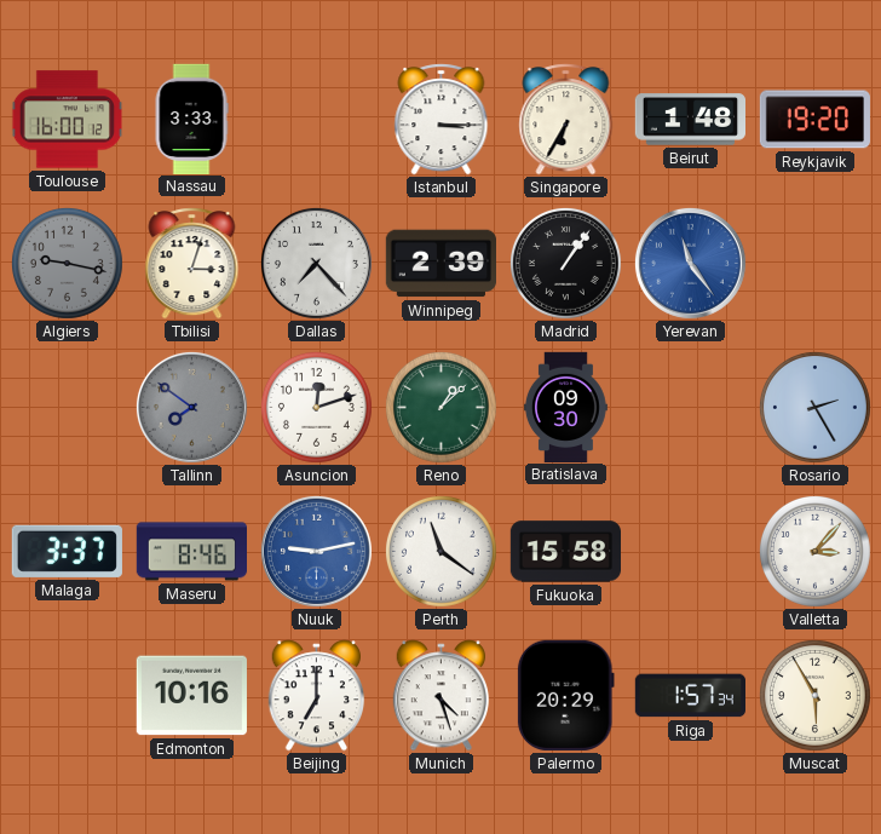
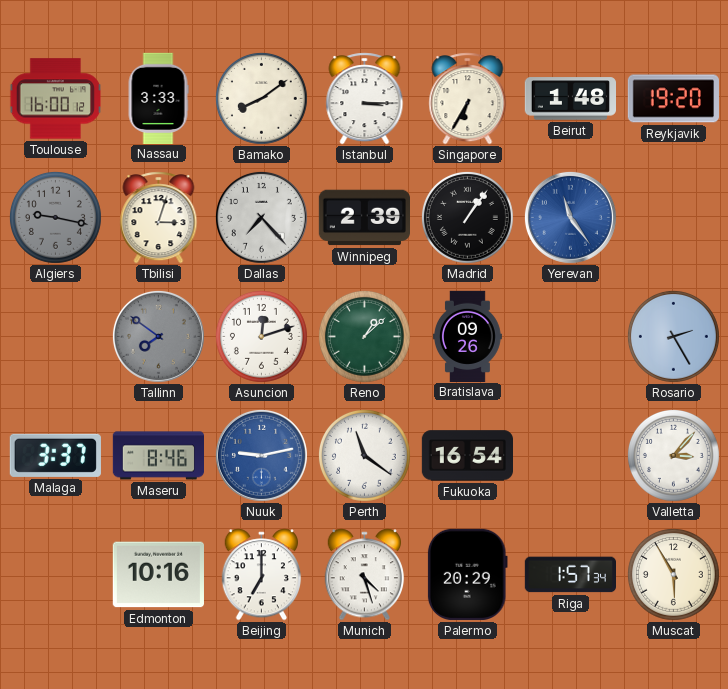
Bamako: none -> 8:09
Bratislava: 09:30 -> 09:26
Fukuoka: 15:58 -> 16:54
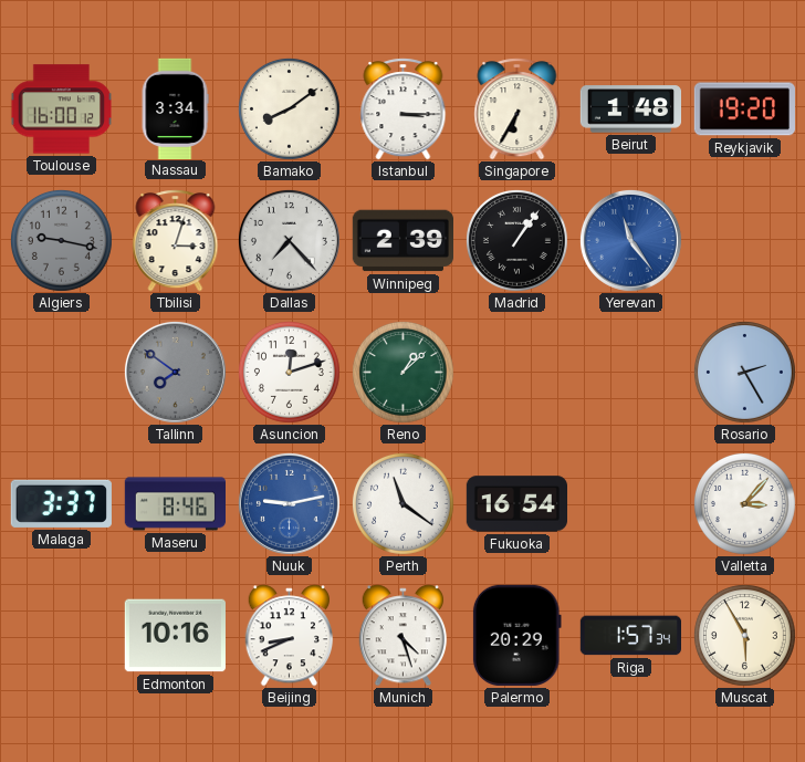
Nassau: 3:33 -> 3:34
Bratislava: 09:26 -> none
Beijing: 7:00 -> 8:41
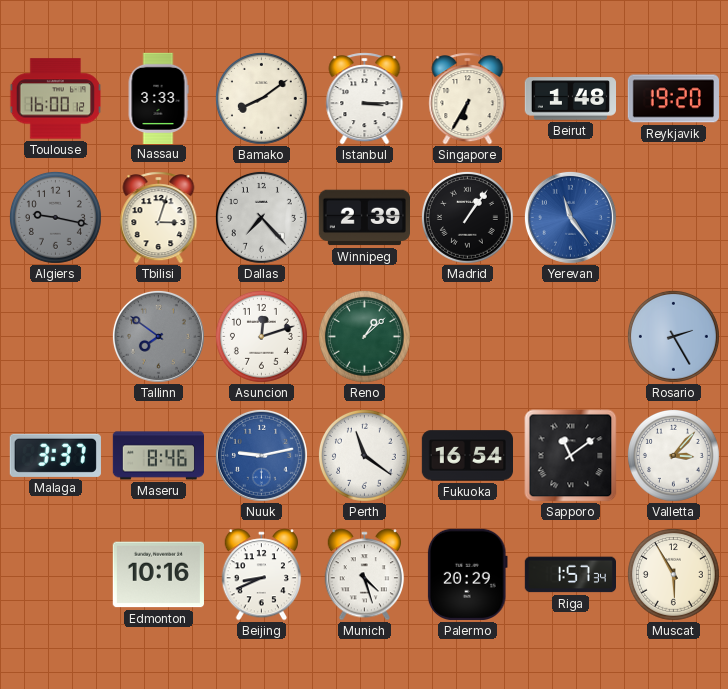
Nassau: 3:34 -> 3:33
Sapporo: none -> 11:09
